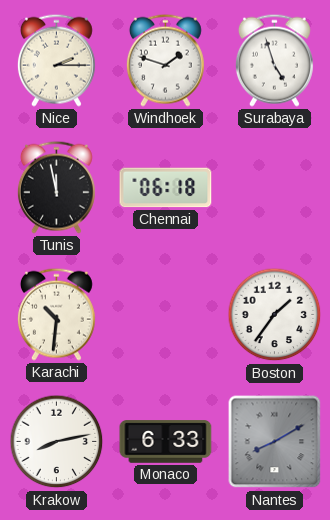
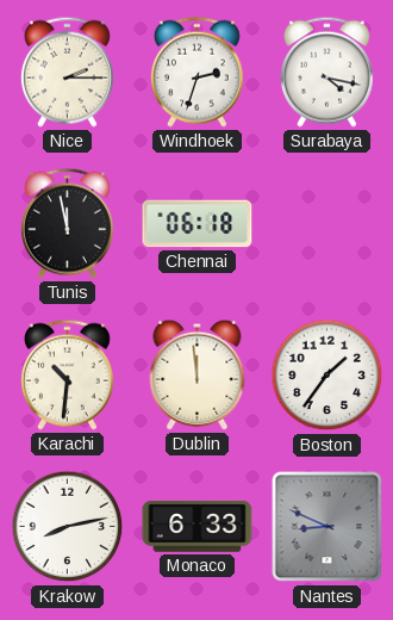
Windhoek: 1:48 -> 2:33
Surabaya: 4:57 -> 4:17
Dublin: none -> 11:59
Nantes: 8:10 -> 8:49
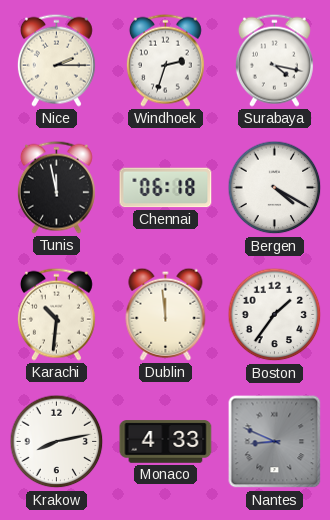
Bergen: none -> 4:20
Monaco: 6:33 -> 4:33
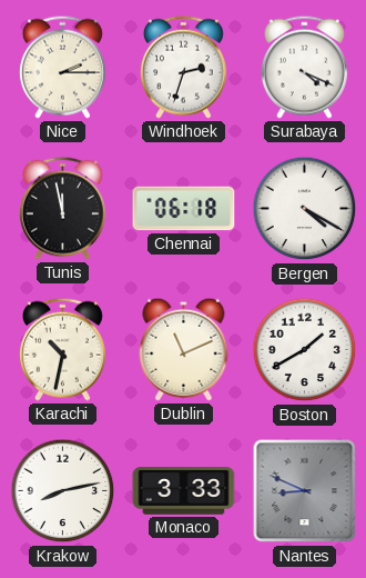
Surabaya: 4:17 -> 4:19
Karachi: 10:31 -> 10:32
Dublin: 11:59 -> 11:11
Boston: 1:36 -> 1:40
Monaco: 4:33 -> 3:33
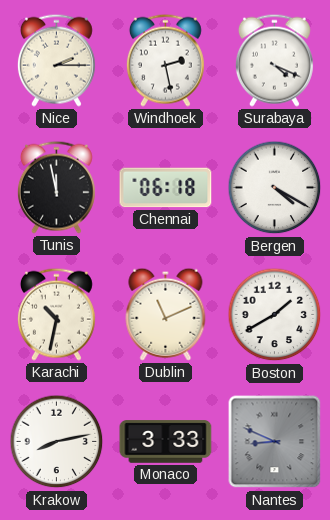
Windhoek: 2:33 -> 2:28
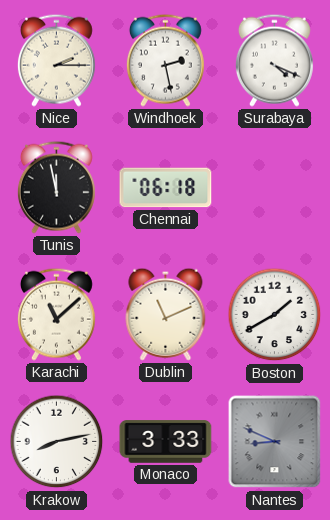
Bergen: 4:20 -> none
Karachi: 10:32 -> 11:08
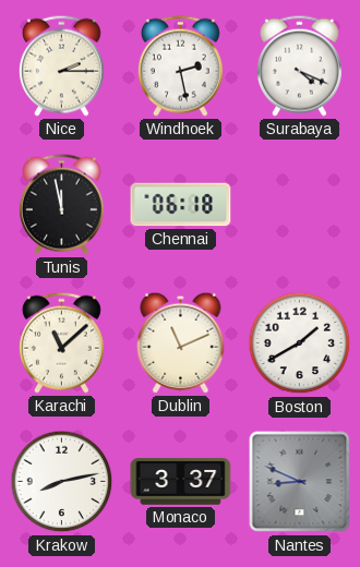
Monaco: 3:33 -> 3:37
